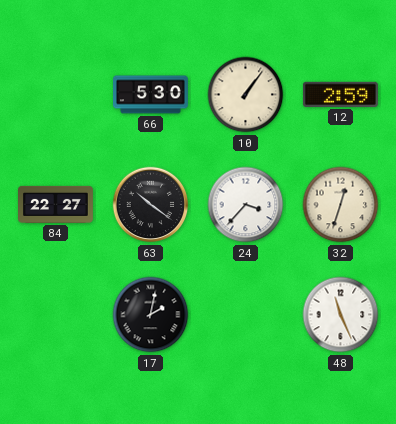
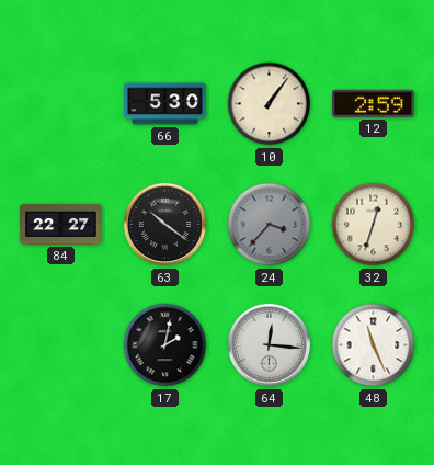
24 dial: white -> grey
64: none -> 12:16
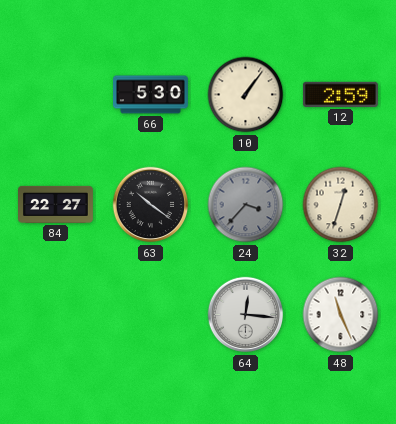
17: 2:02 -> none
